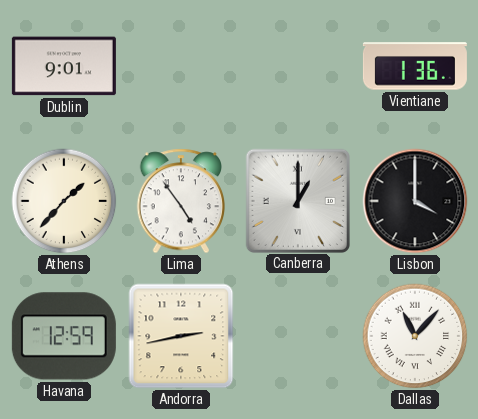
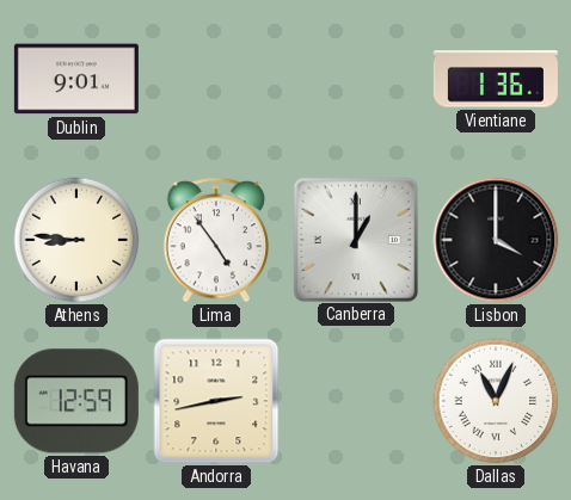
Athens: 1:37 -> 8:46
Dallas: 11:07 -> 11:04
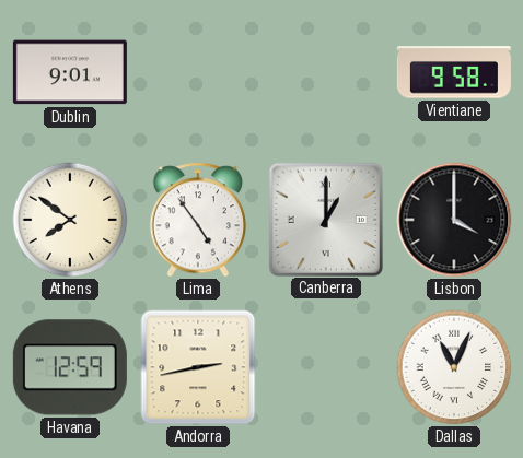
Vientiane: 1:36 -> 9:58
Athens: 8:46 -> 7:51
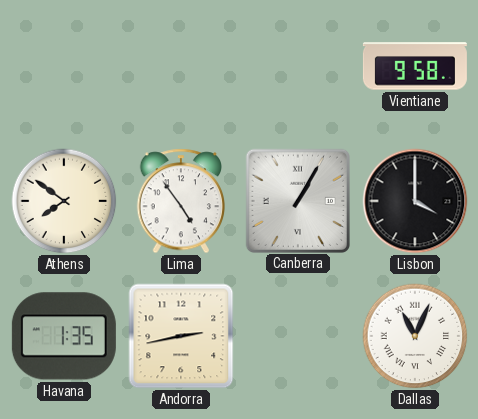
Dublin: 9:01 -> none
Canberra: 1:00 -> 1:05
Havana: 12:59 -> 1:35
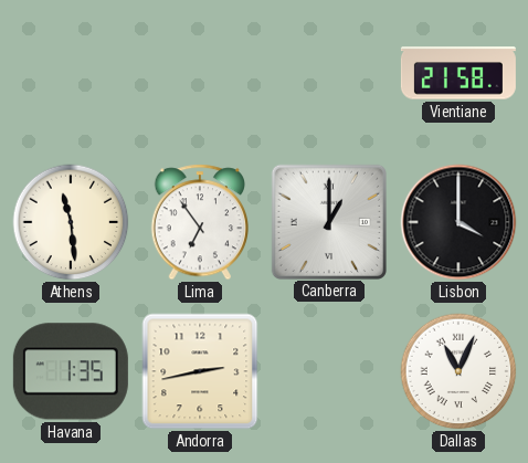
Vientiane: 9:58 -> 21:58
Athens: 7:51 -> 11:29
Lima: 4:54 -> 6:54
Canberra: 1:05 -> 1:00
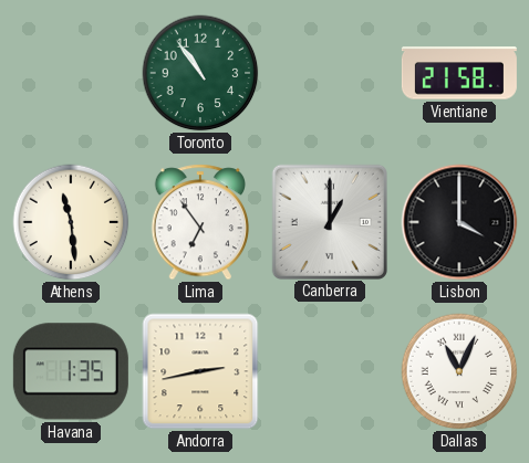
Toronto: none -> 10:54
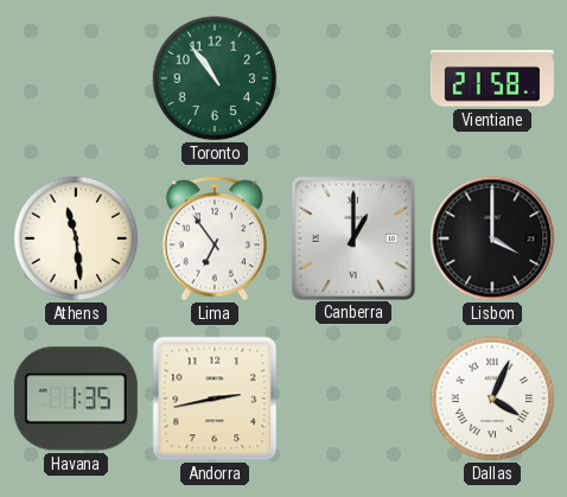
Dallas: 11:04 -> 4:04
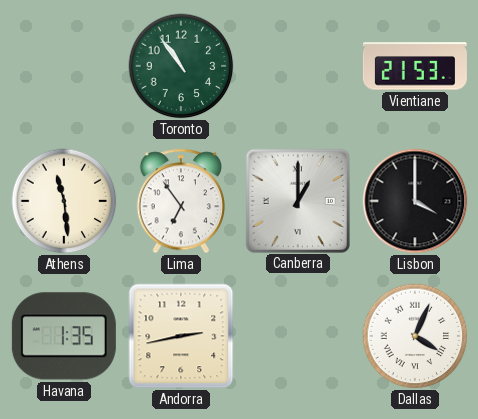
Vientiane: 21:58 -> 21:53
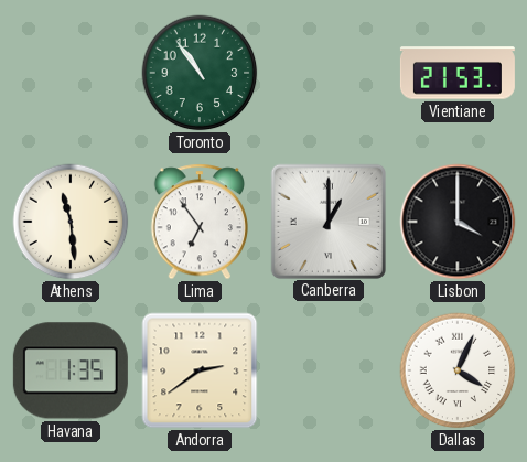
Andorra: 2:43 -> 2:39
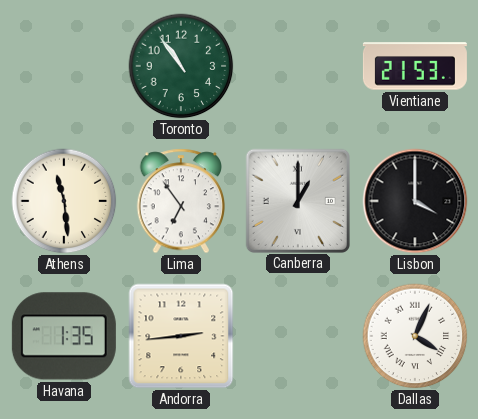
Andorra: 2:39 -> 2:44
